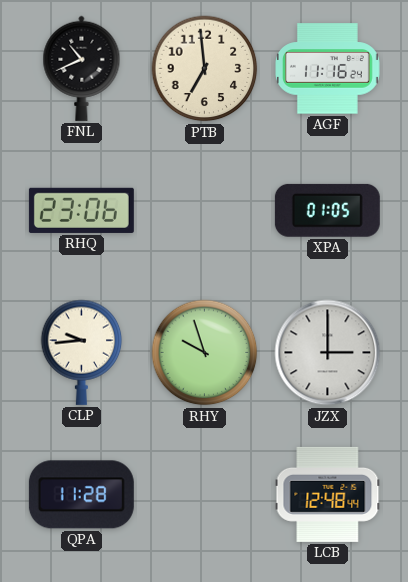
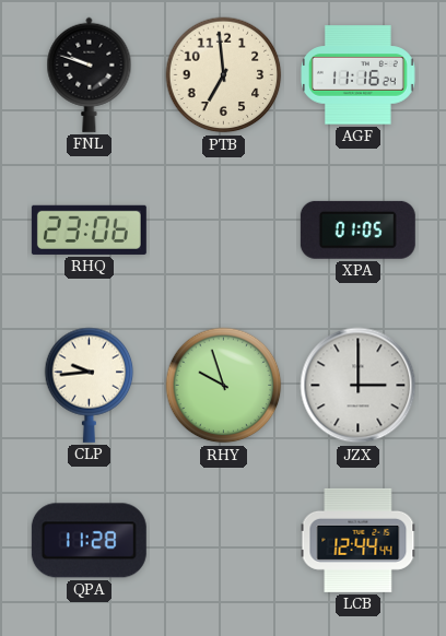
FNL: 10:41 -> 9:48
LCB: 12:48 -> 12:44
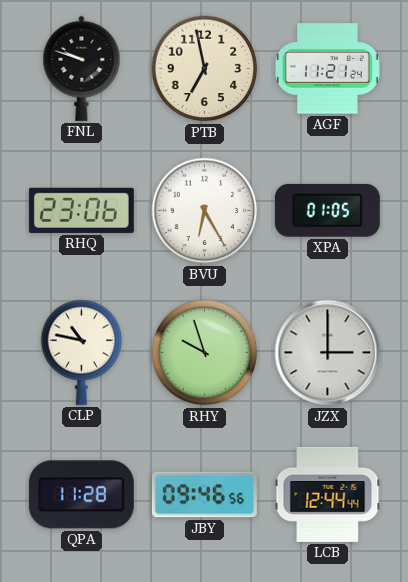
PTB: 6:59 -> 6:58
AGF: 11:16 -> 11:21
BVU: none -> 6:25
CLP: 9:44 -> 10:47
JBY: none -> 09:46
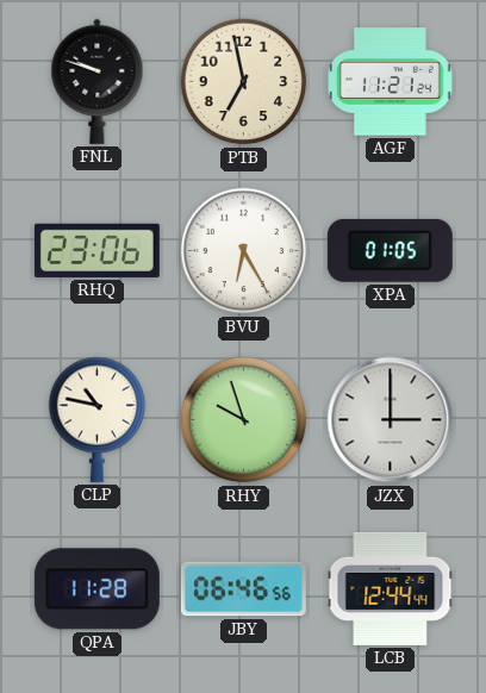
JBY: 09:46 -> 06:46
